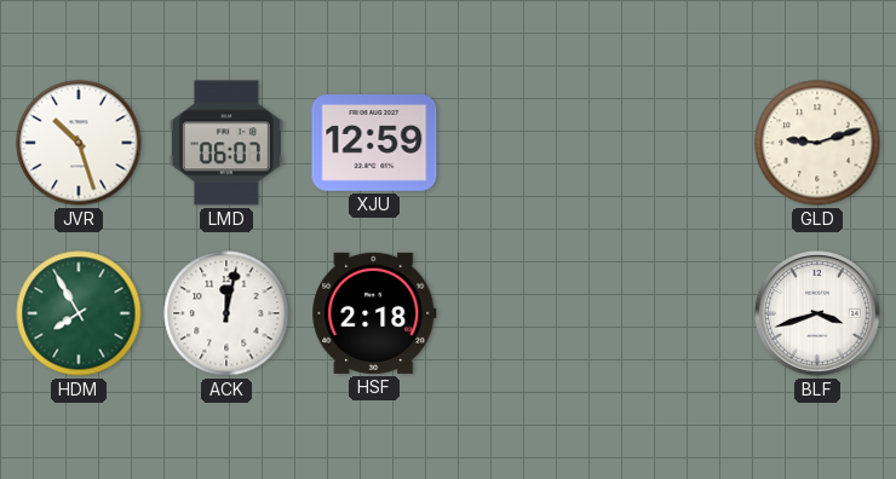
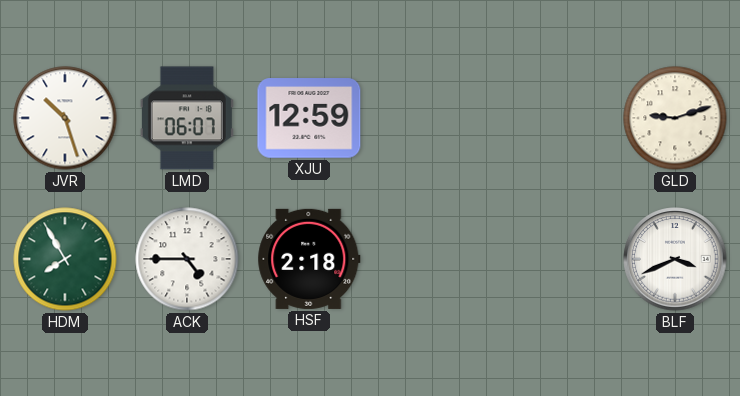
ACK: 12:02 -> 4:45
BLF: 3:42 -> 3:41
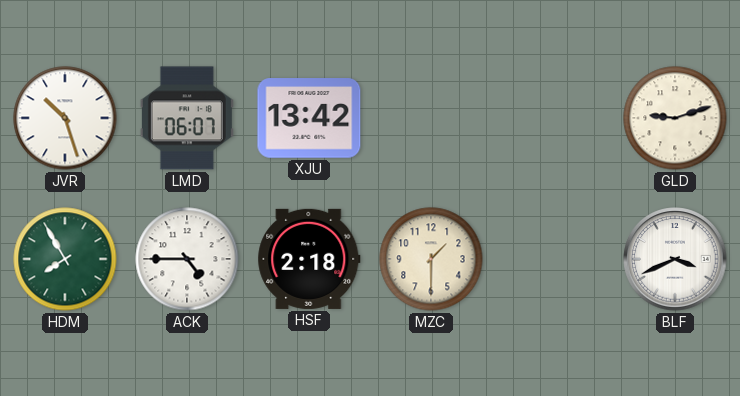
XJU: 12:59 -> 13:42
MZC: none -> 1:30
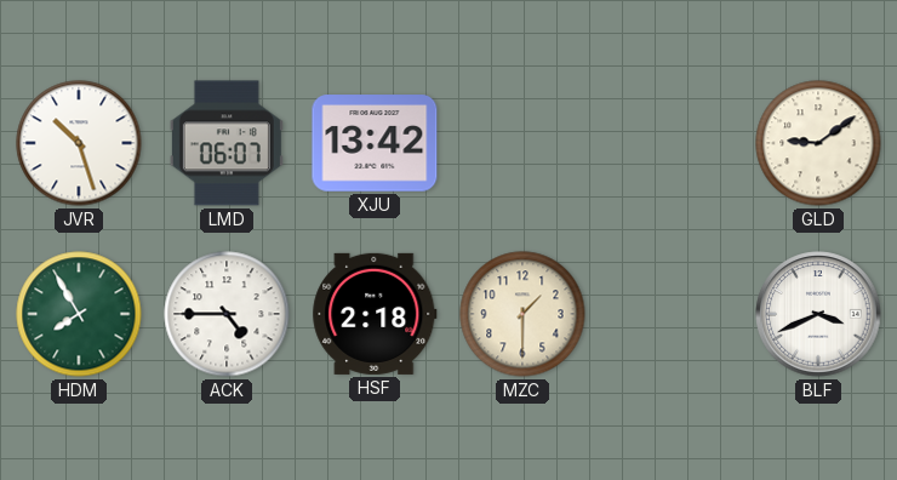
GLD: 9:12 -> 9:09
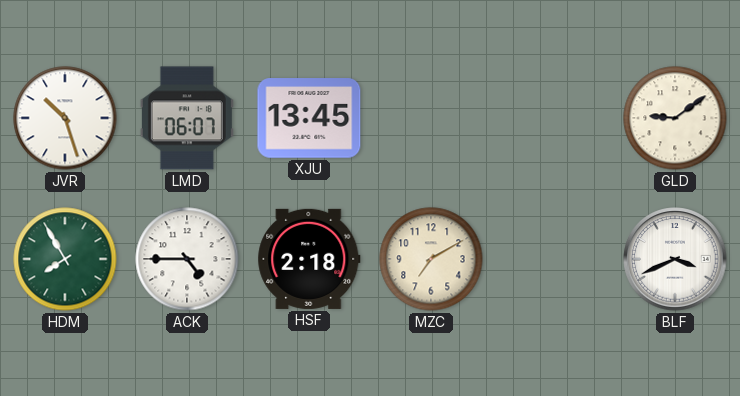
XJU: 13:42 -> 13:45
MZC: 1:30 -> 7:10
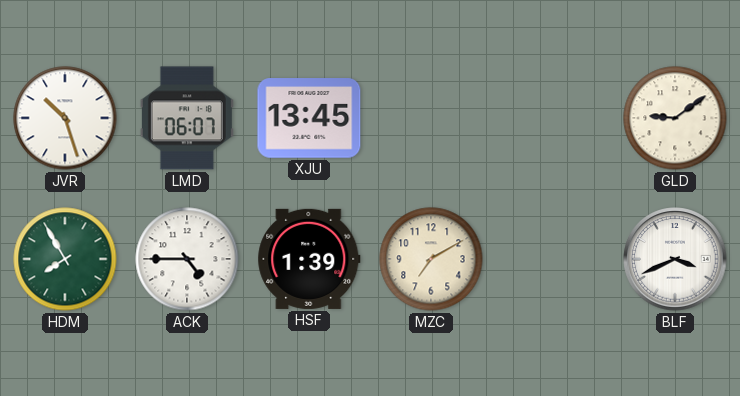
HSF: 2:18 -> 1:39
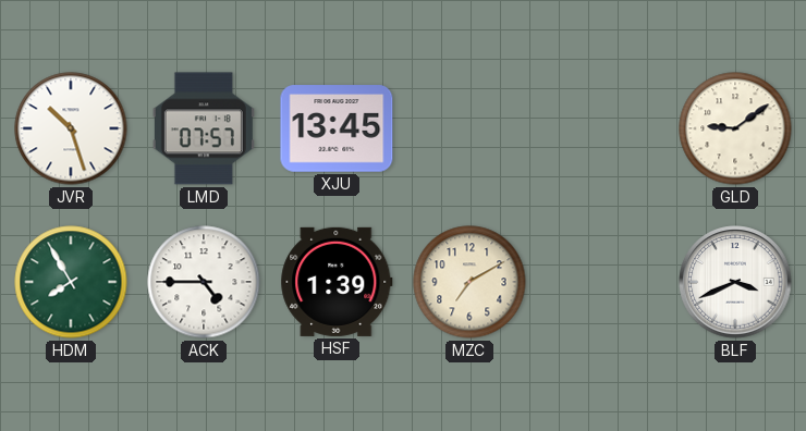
LMD: 06:07 -> 07:57
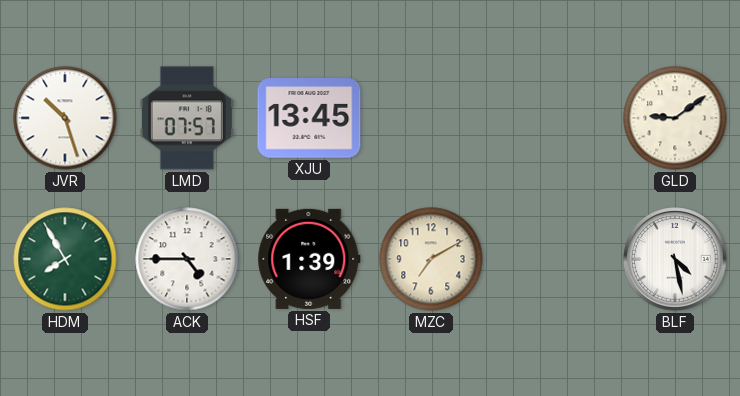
BLF: 3:41 -> 4:28
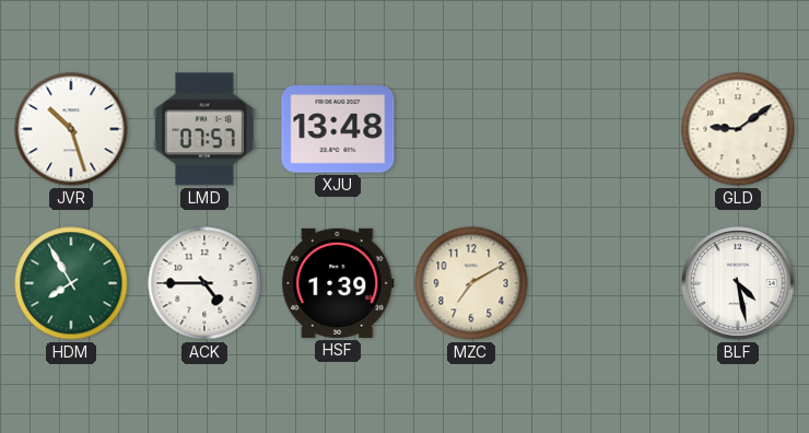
XJU: 13:45 -> 13:48
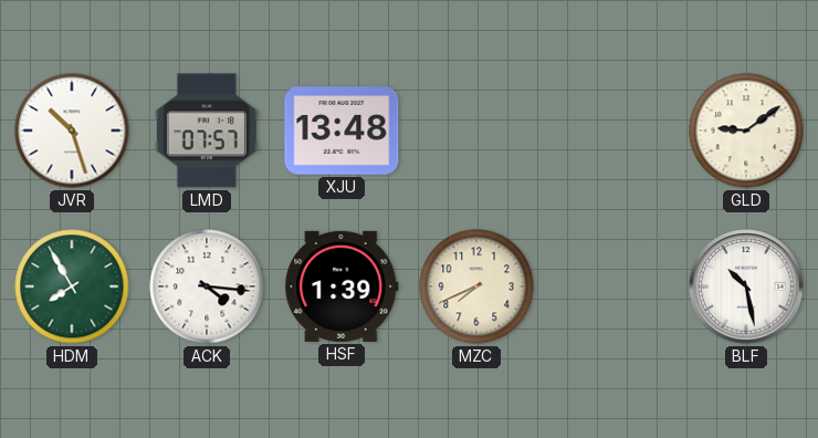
ACK: 4:45 -> 4:16
MZC: 7:10 -> 7:41
BLF: 4:28 -> 10:28
